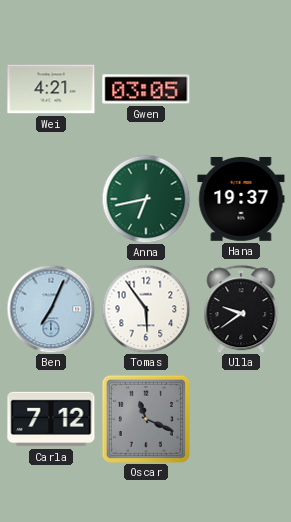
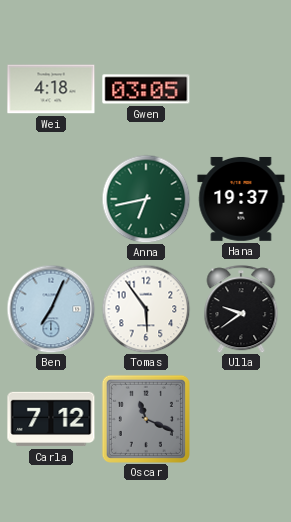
Wei: 4:21 -> 4:18
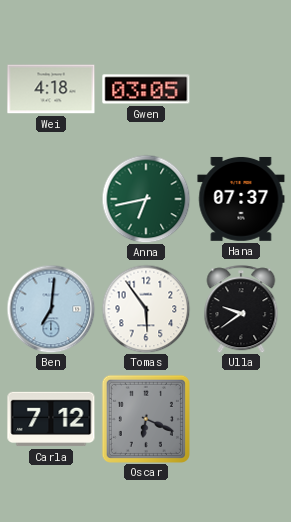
Hana: 19:37 -> 07:37
Ben: 7:04 -> 7:01
Oscar: 11:19 -> 6:19
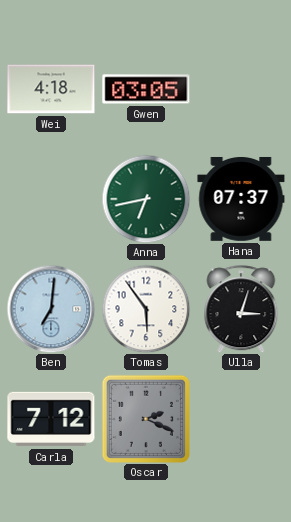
Ulla: 9:39 -> 3:03
Oscar: 6:19 -> 2:19
